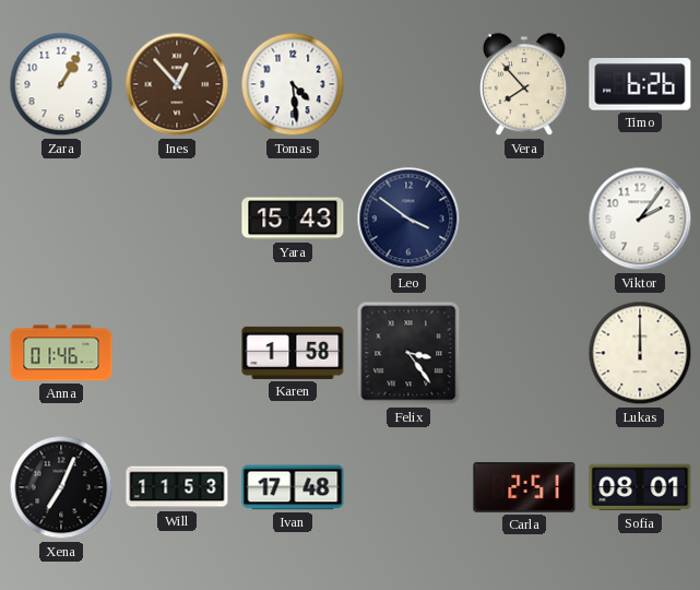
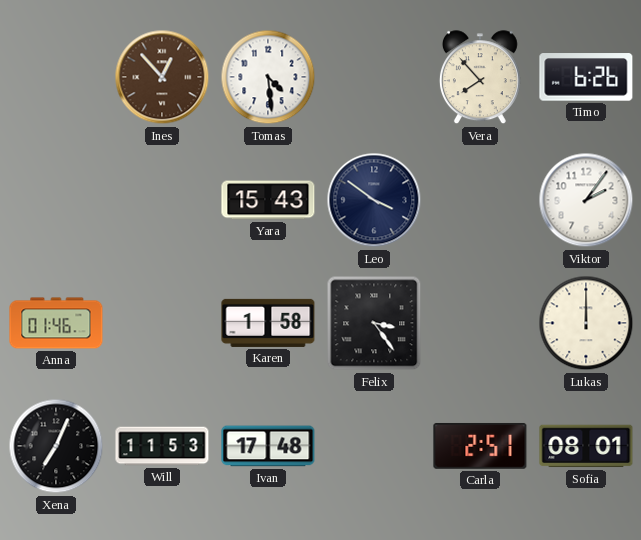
Zara: 1:05 -> none
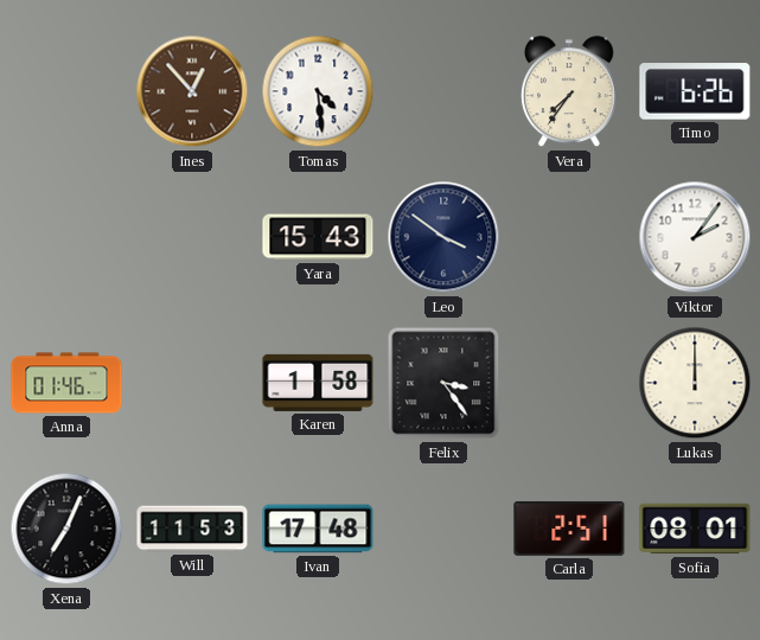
Vera: 7:53 -> 7:36
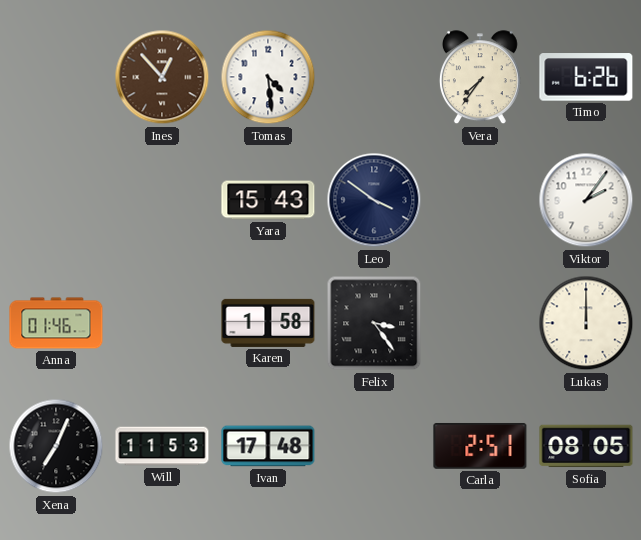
Sofia: 08:01 -> 08:05
